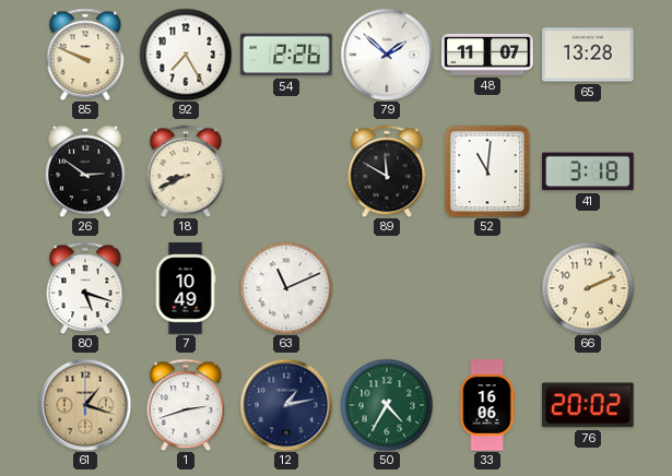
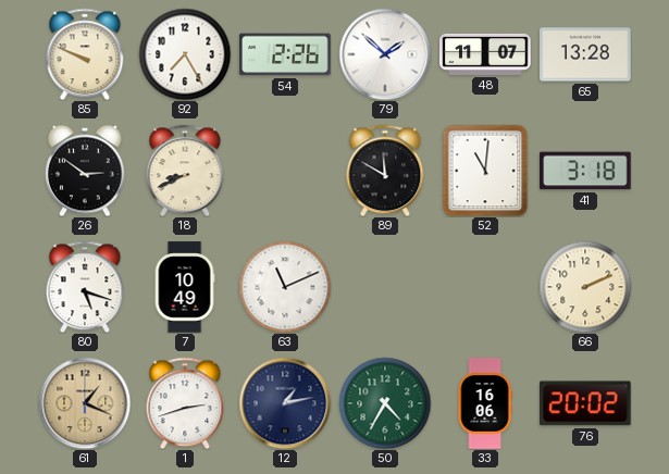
61: 1:18 -> 1:19
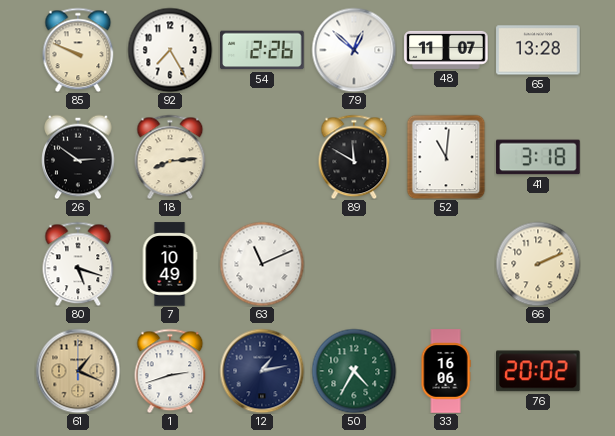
79: 1:52 -> 12:52
18: 8:41 -> 8:14
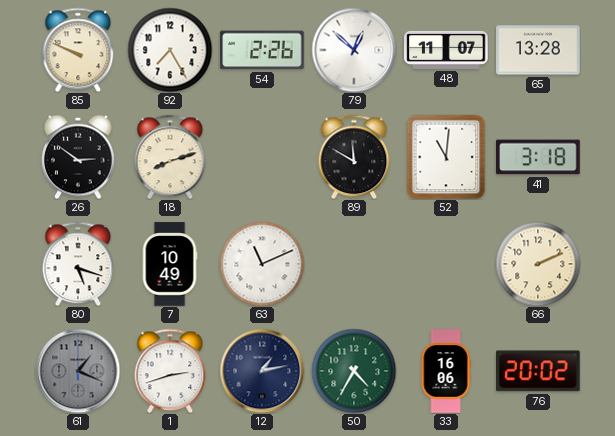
18: 8:14 -> 8:12
61 dial: champagne -> grey
